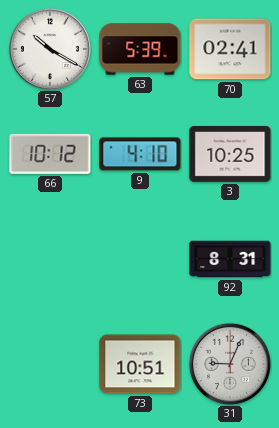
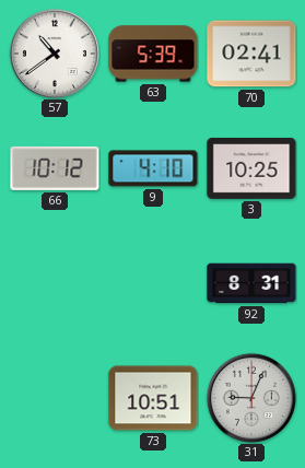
57: 10:20 -> 10:39
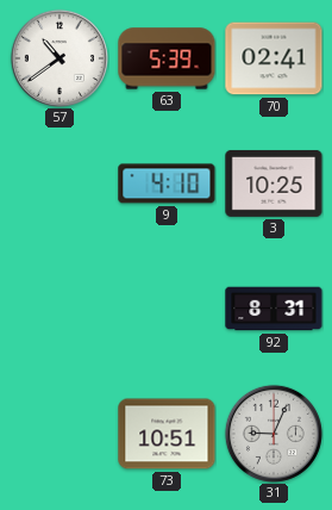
66: 10:12 -> none
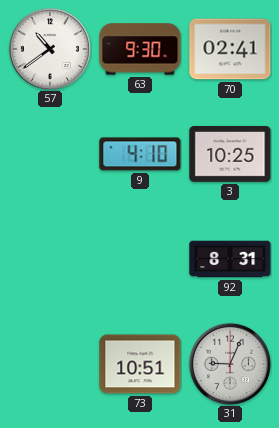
63: 5:39 -> 9:30
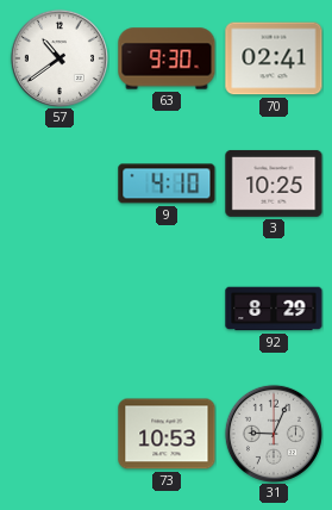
92: 8:31 -> 8:29
73: 10:51 -> 10:53
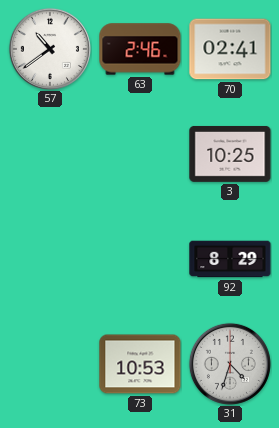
63: 9:30 -> 2:46
9: 4:10 -> none
31: 9:04 -> 4:33
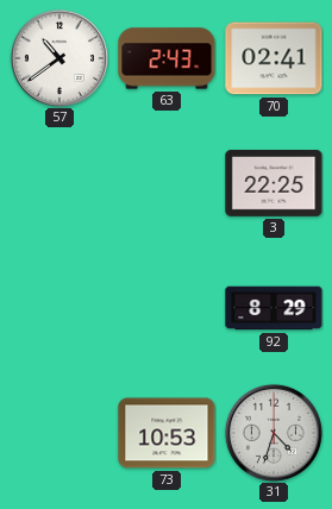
63: 2:46 -> 2:43
3: 10:25 -> 22:25
